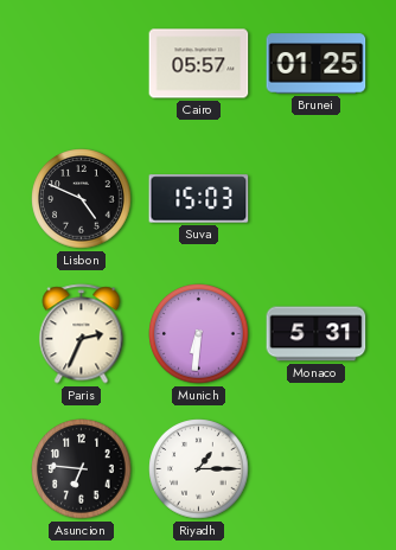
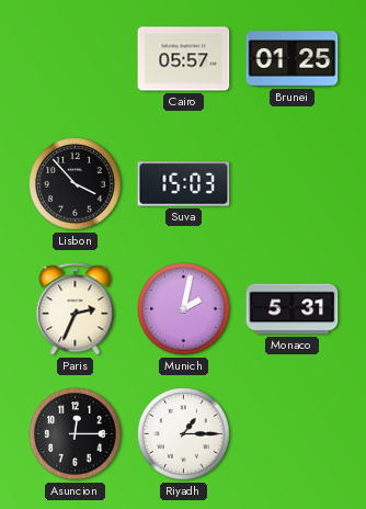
Lisbon: 4:49 -> 3:53
Munich: 6:31 -> 2:02
Asuncion: 6:46 -> 12:15
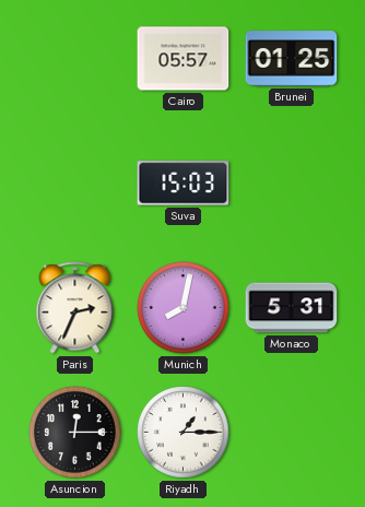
Lisbon: 3:53 -> none
Munich: 2:02 -> 8:02
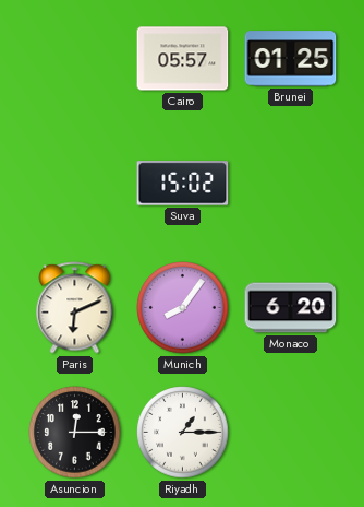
Suva: 15:03 -> 15:02
Paris: 2:34 -> 6:11
Munich: 8:02 -> 8:06
Monaco: 5:31 -> 6:20
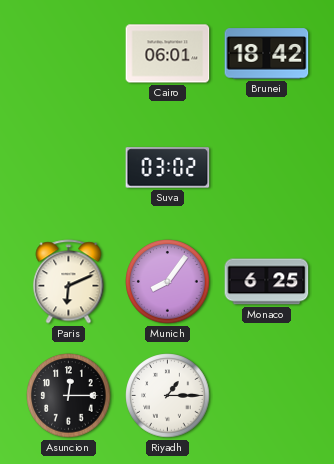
Cairo: 05:57 -> 06:01
Brunei: 01:25 -> 18:42
Suva: 15:02 -> 03:02
Monaco: 6:20 -> 6:25
